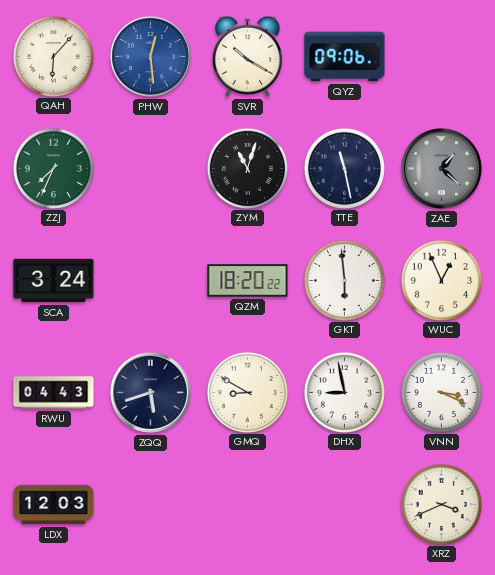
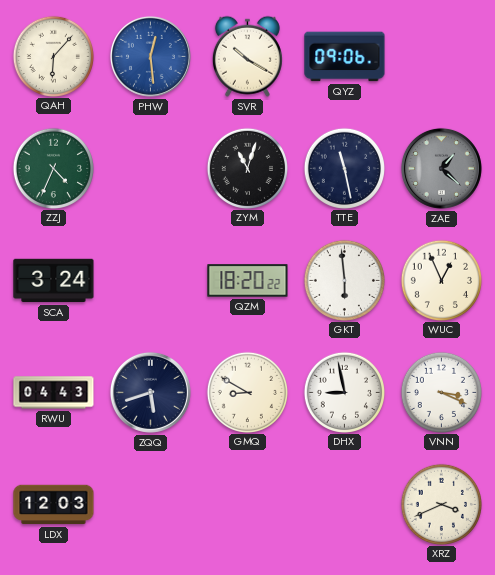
ZZJ: 7:34 -> 4:34
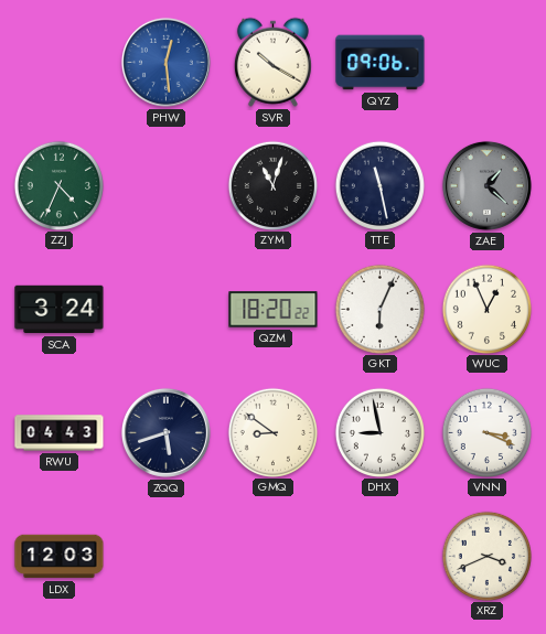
QAH: 6:07 -> none
GKT: 5:59 -> 6:04
GMQ: 8:50 -> 8:51
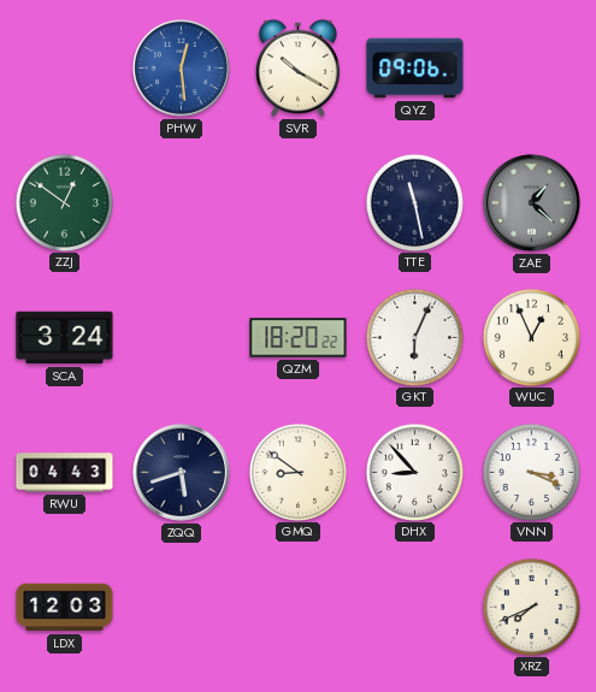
ZZJ: 4:34 -> 12:51
ZYM: 11:03 -> none
DHX: 8:58 -> 8:53
XRZ: 3:41 -> 7:41
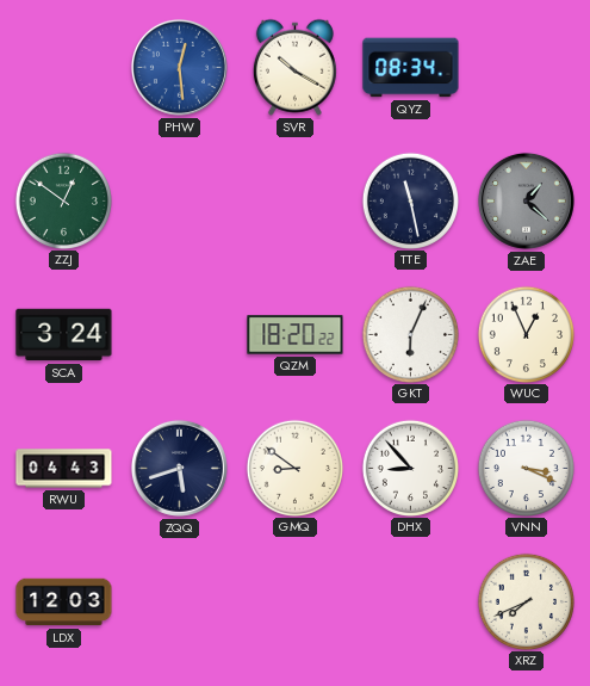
QYZ: 09:06 -> 08:34
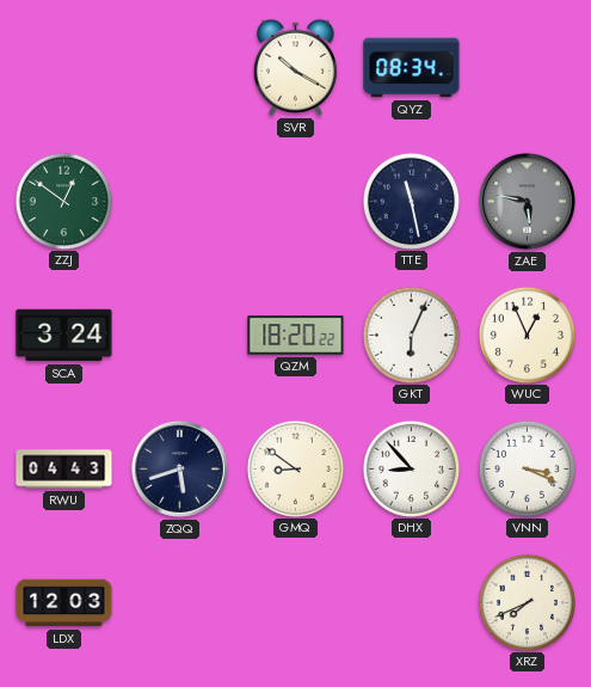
PHW: 12:29 -> none
ZAE: 1:22 -> 5:47
